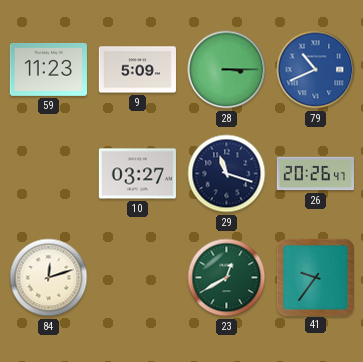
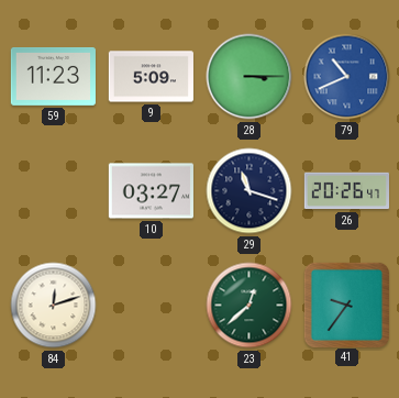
23: 12:40 -> 12:38
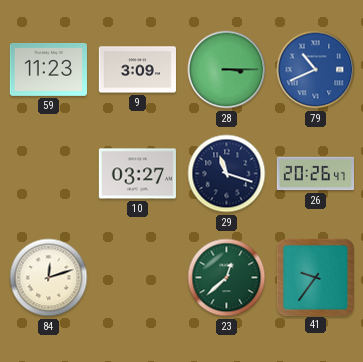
9: 5:09 -> 3:09
